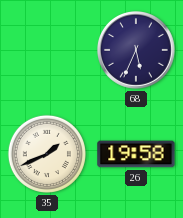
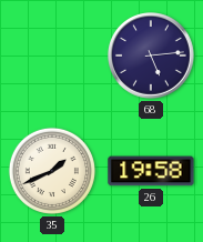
68: 5:34 -> 5:14
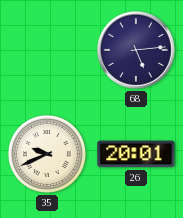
35: 1:41 -> 9:41
26: 19:58 -> 20:01
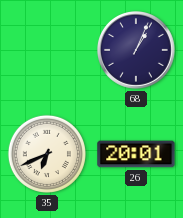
68: 5:14 -> 1:04
35: 9:41 -> 6:41
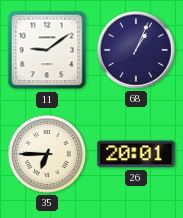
11: none -> 9:09
35: 6:41 -> 6:45
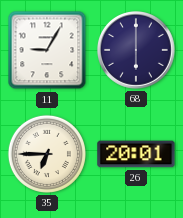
11: 9:09 -> 9:05
68: 1:04 -> 6:00
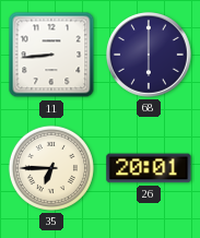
11: 9:05 -> 8:44
